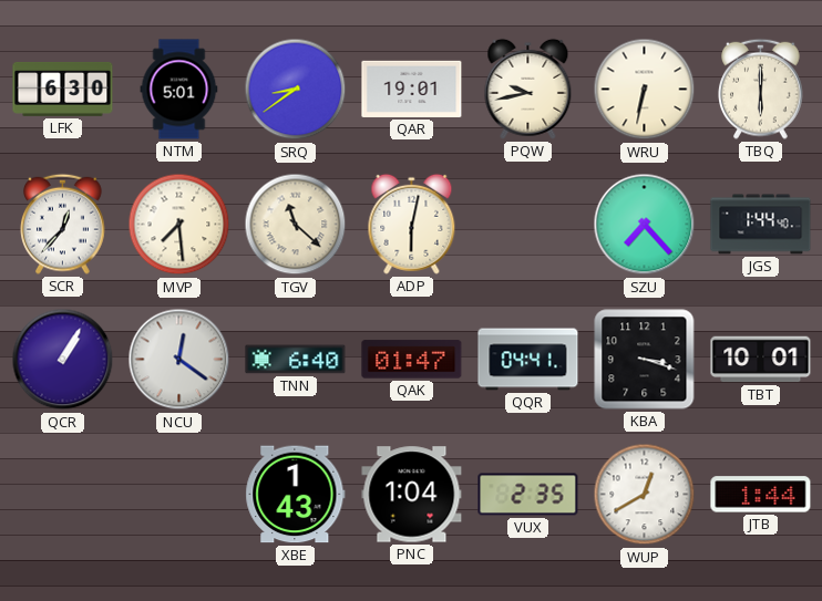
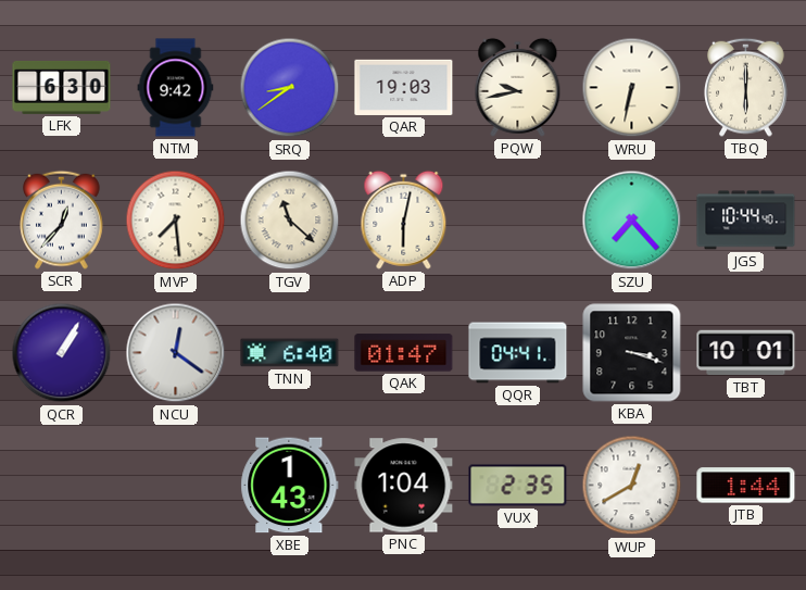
NTM: 5:01 -> 9:42
QAR: 19:01 -> 19:03
JGS: 1:44 -> 10:44
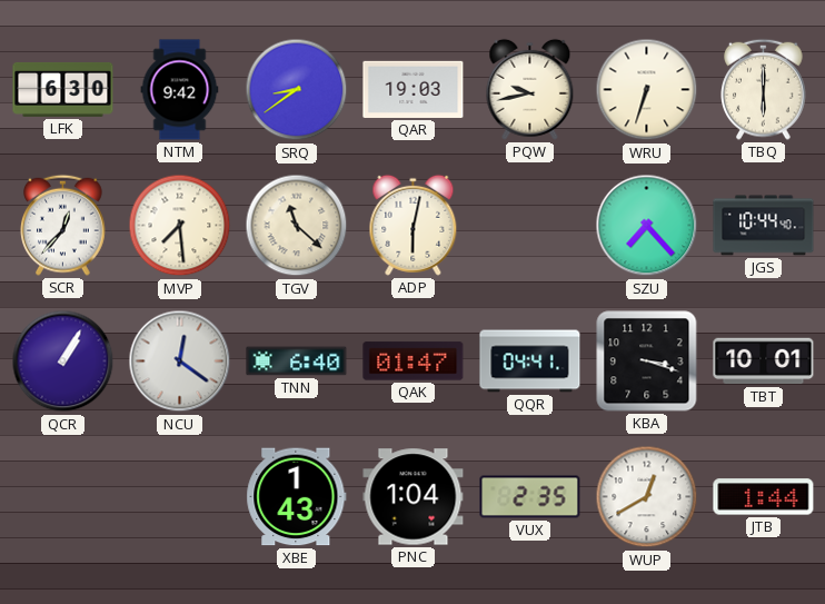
WRU: 6:32 -> 6:33
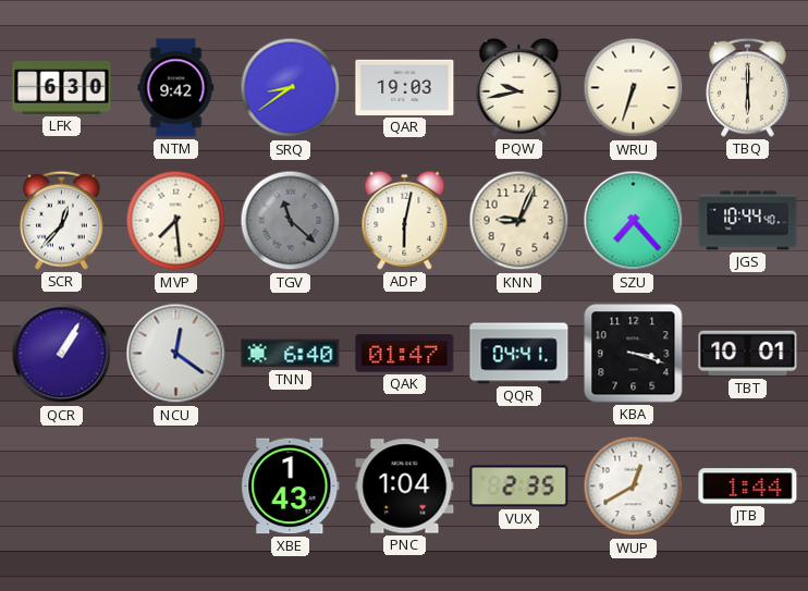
TGV dial: cream -> grey
KNN: none -> 9:04
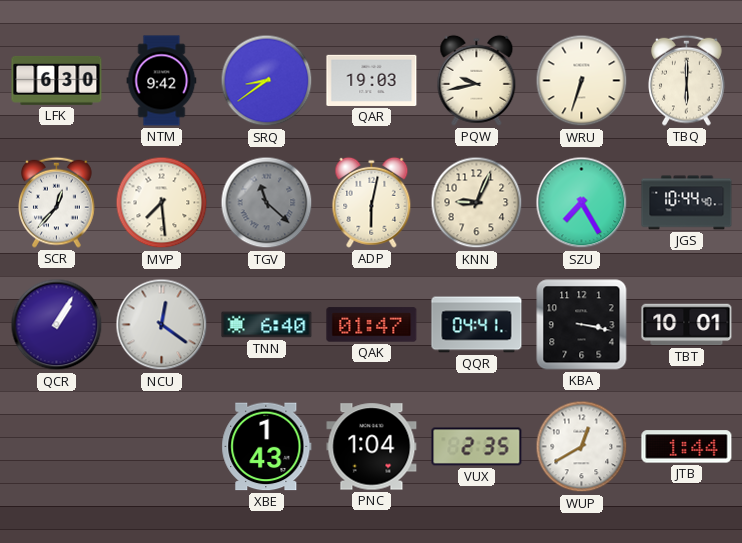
SZU: 7:23 -> 7:25
KBA: 3:18 -> 3:17
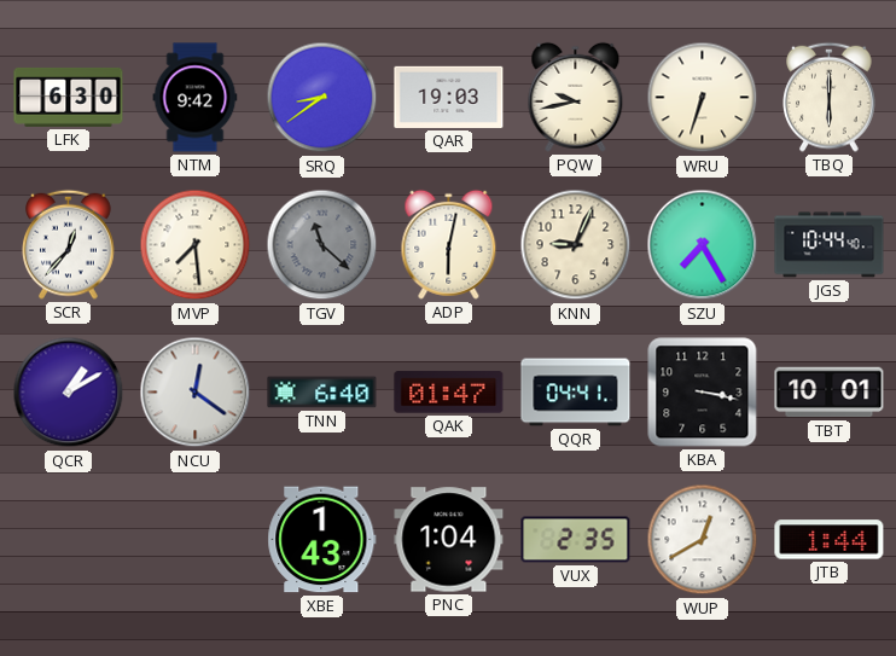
QCR: 1:05 -> 1:10
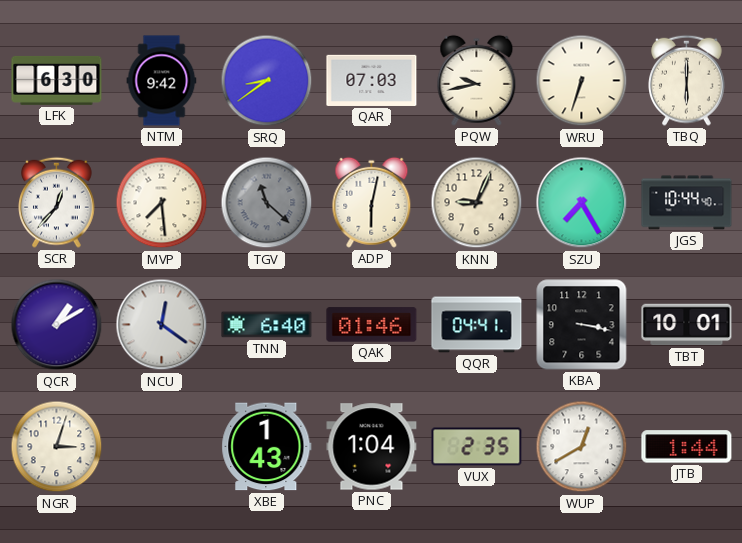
QAR: 19:03 -> 07:03
QAK: 01:47 -> 01:46
NGR: none -> 3:03
